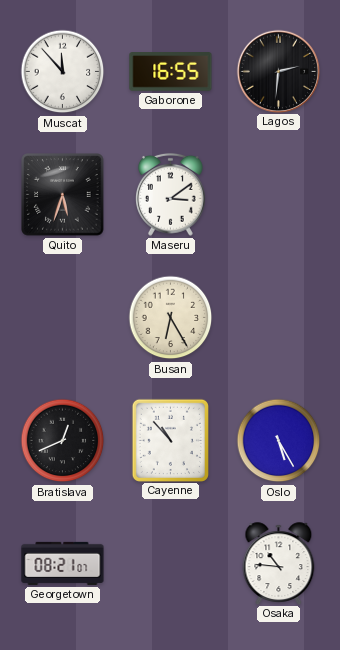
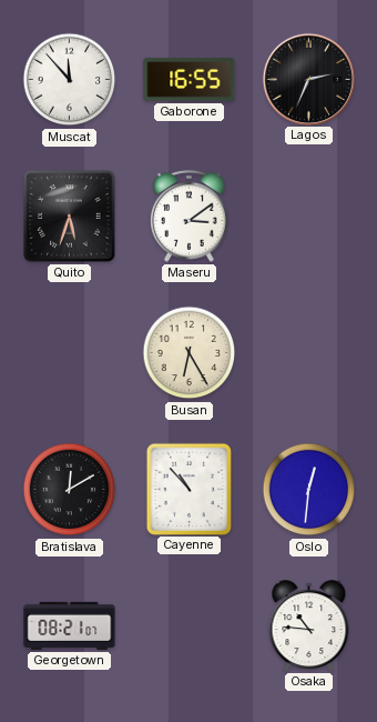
Lagos: 2:31 -> 2:34
Bratislava: 12:41 -> 12:10
Oslo: 5:25 -> 12:31
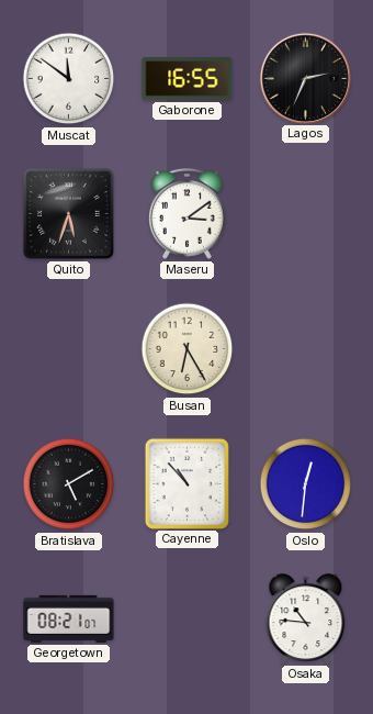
Muscat: 11:53 -> 11:51
Bratislava: 12:10 -> 5:10
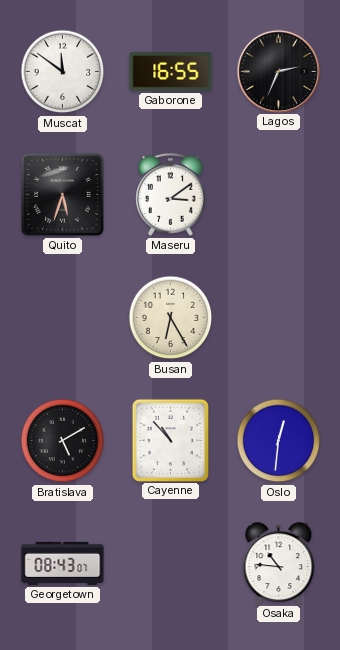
Georgetown: 08:21 -> 08:43
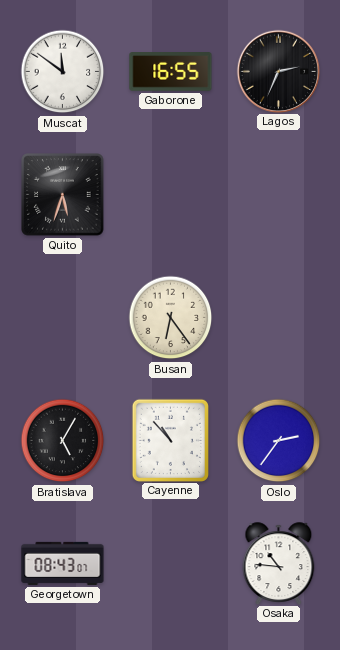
Maseru: 3:09 -> none
Busan: 6:25 -> 6:24
Bratislava: 5:10 -> 5:05
Oslo: 12:31 -> 2:36
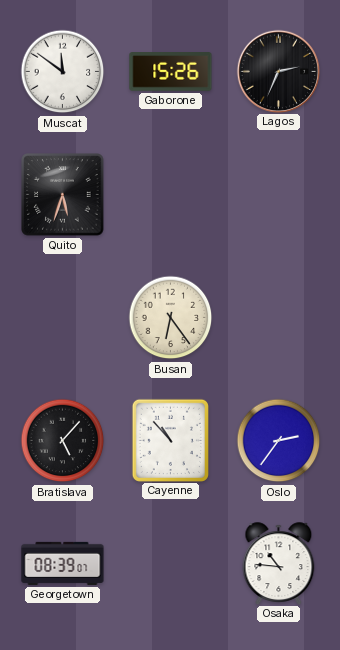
Gaborone: 16:55 -> 15:26
Bratislava: 5:05 -> 5:07
Georgetown: 08:43 -> 08:39
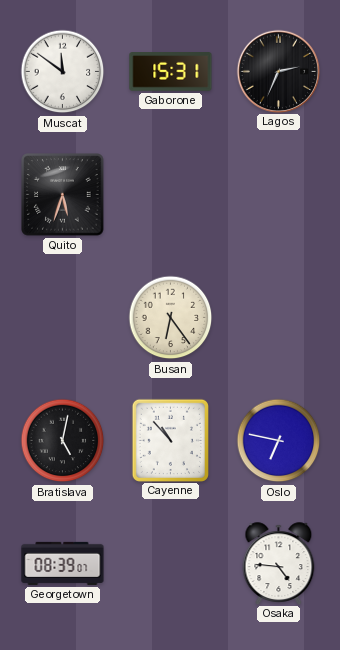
Gaborone: 15:26 -> 15:31
Bratislava: 5:07 -> 5:02
Oslo: 2:36 -> 6:47
Osaka: 10:46 -> 4:46
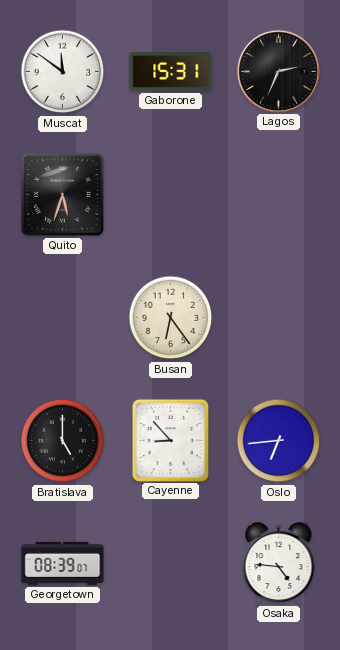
Bratislava: 5:02 -> 5:00
Cayenne: 10:53 -> 8:53
Oslo: 6:47 -> 6:44
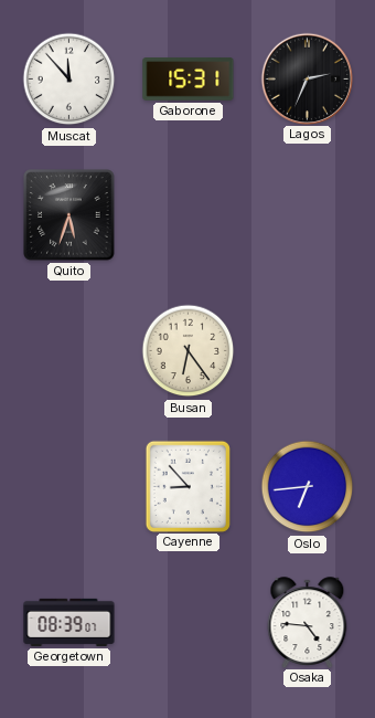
Muscat: 11:51 -> 11:53
Bratislava: 5:00 -> none
